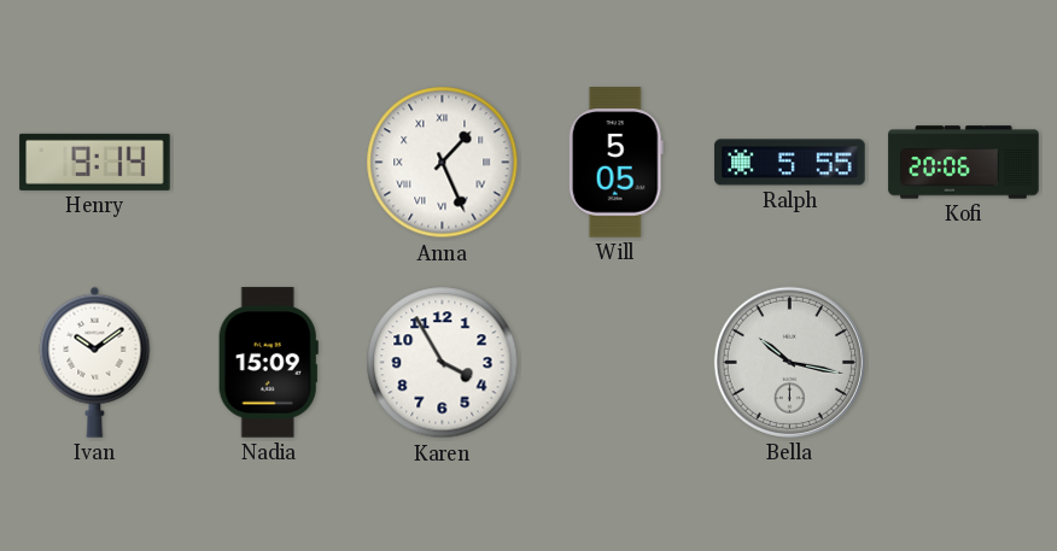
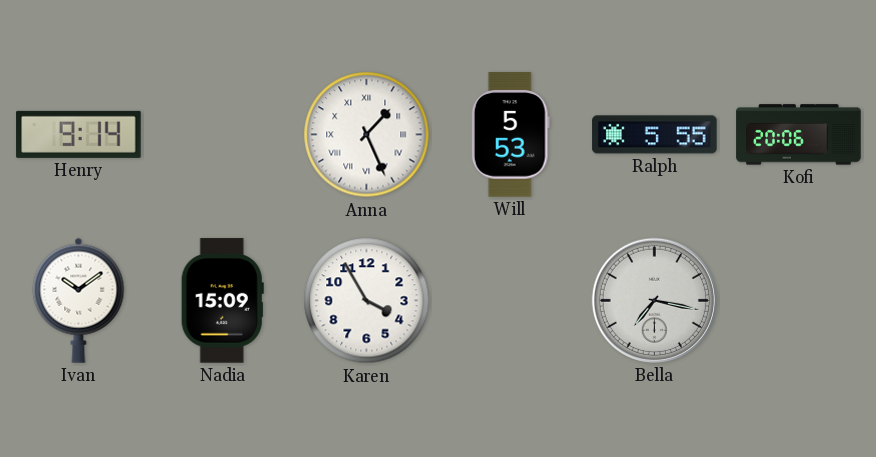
Will: 5:05 -> 5:53
Bella: 10:17 -> 7:17
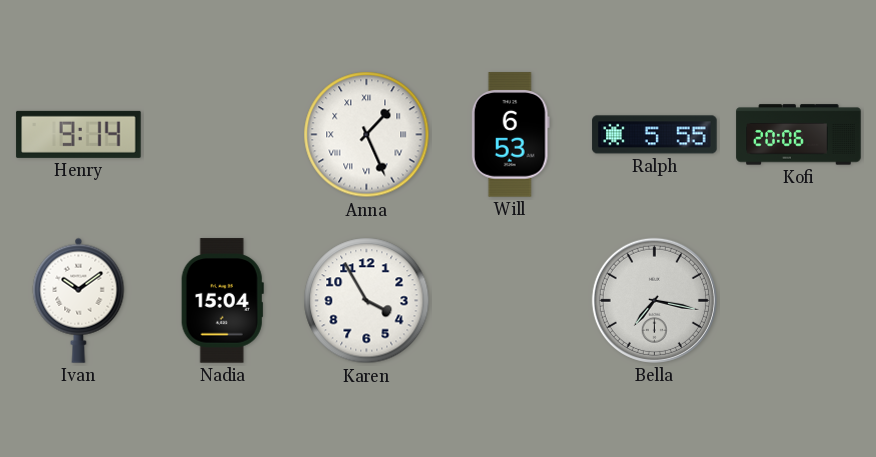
Will: 5:53 -> 6:53
Nadia: 15:09 -> 15:04
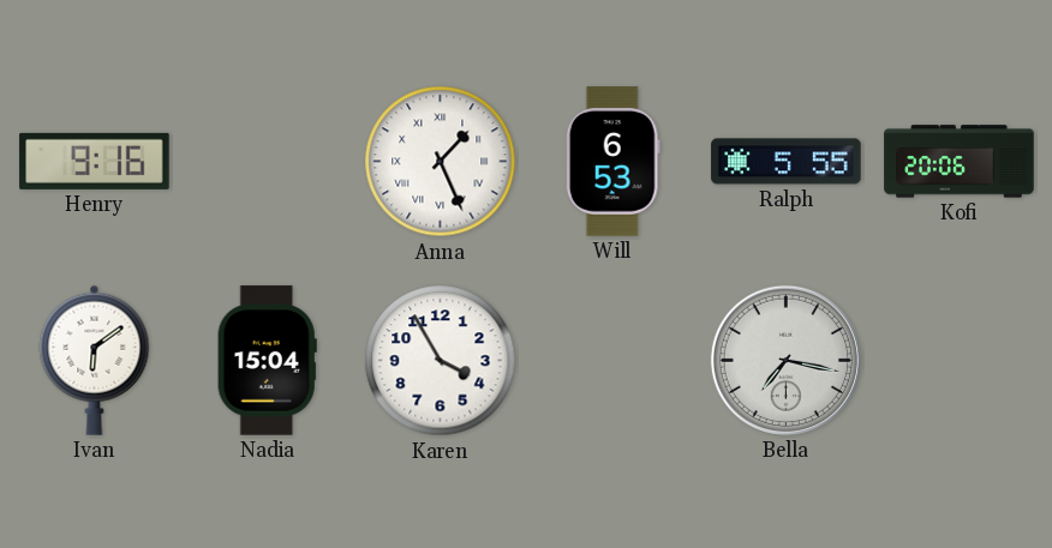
Henry: 9:14 -> 9:16
Ivan: 10:09 -> 6:09
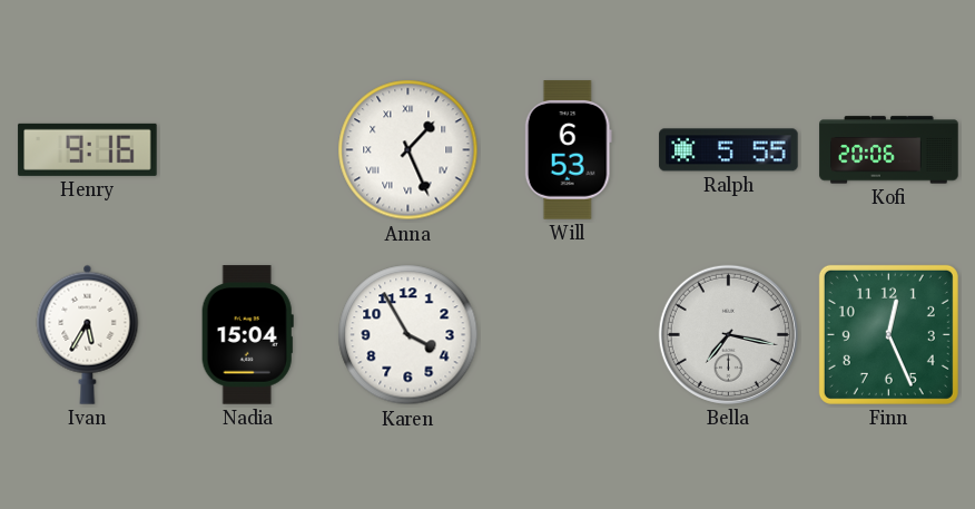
Ivan: 6:09 -> 5:35
Finn: none -> 12:26
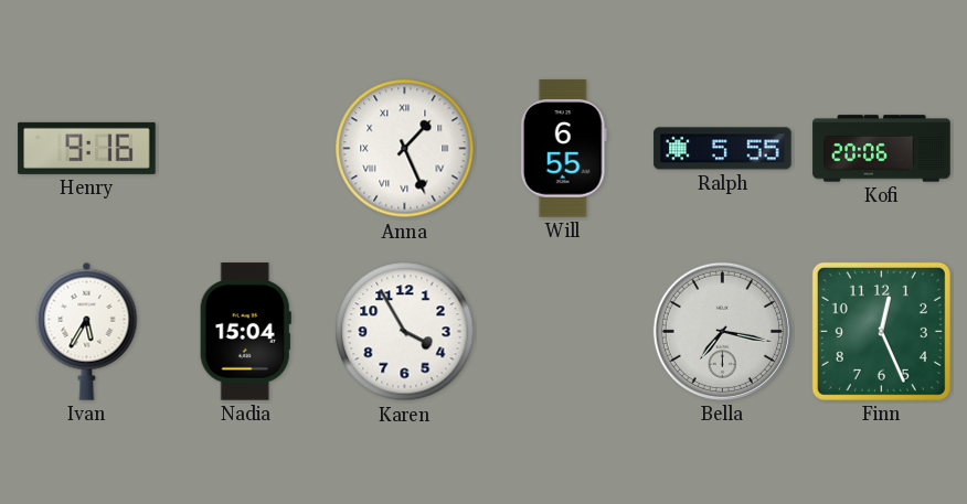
Will: 6:53 -> 6:55
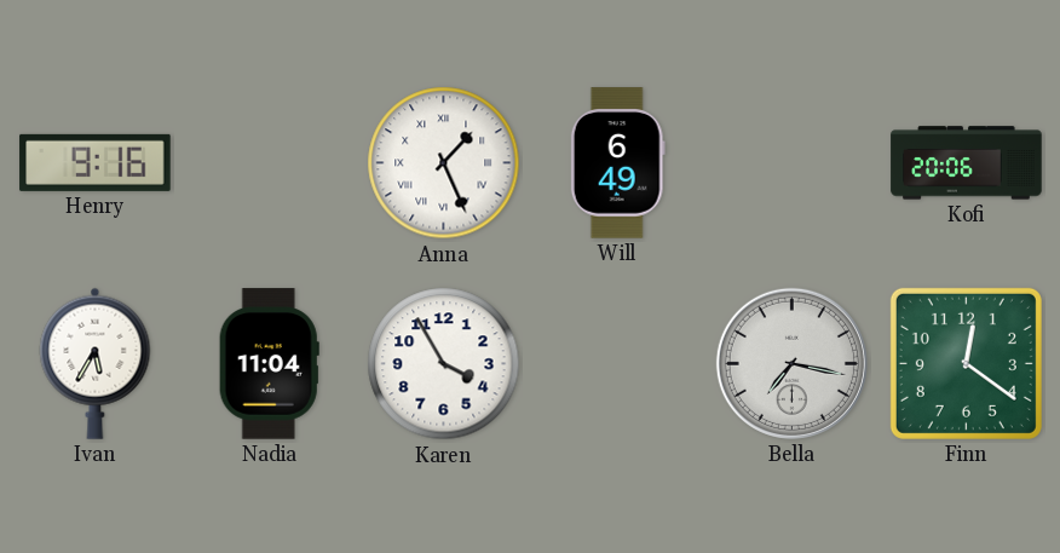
Will: 6:55 -> 6:49
Ralph: 5:55 -> none
Nadia: 15:04 -> 11:04
Finn: 12:26 -> 12:21
